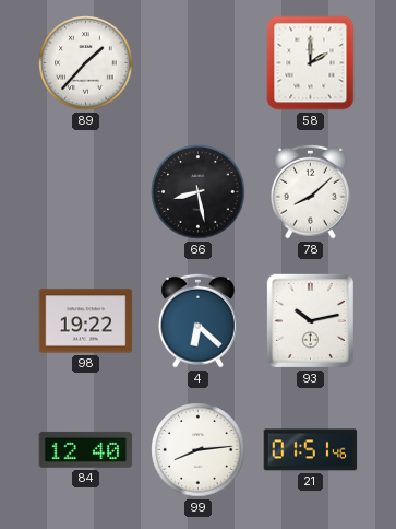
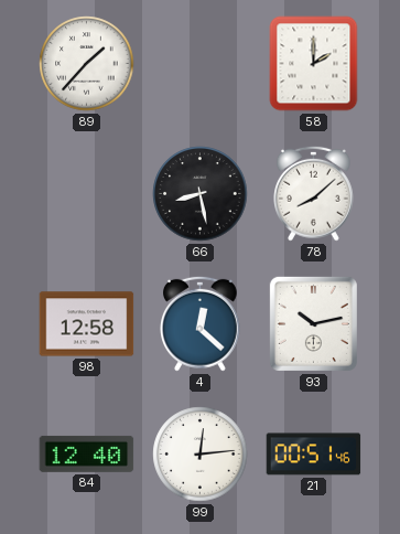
98: 19:22 -> 12:58
4: 6:22 -> 12:22
99: 8:14 -> 12:14
21: 01:51 -> 00:51
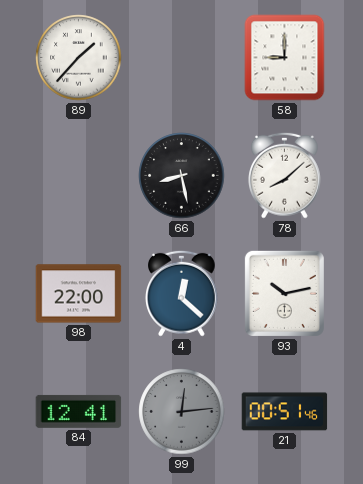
58: 2:00 -> 9:00
98: 12:58 -> 22:00
84: 12:40 -> 12:41
99 dial: white -> grey
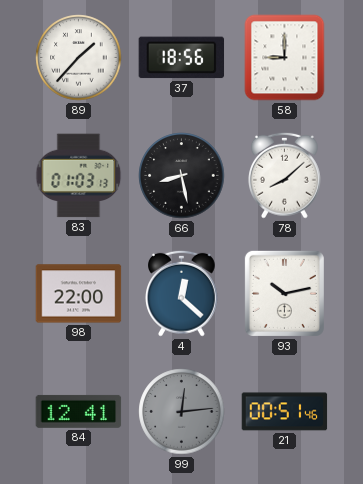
37: none -> 18:56
83: none -> 01:03
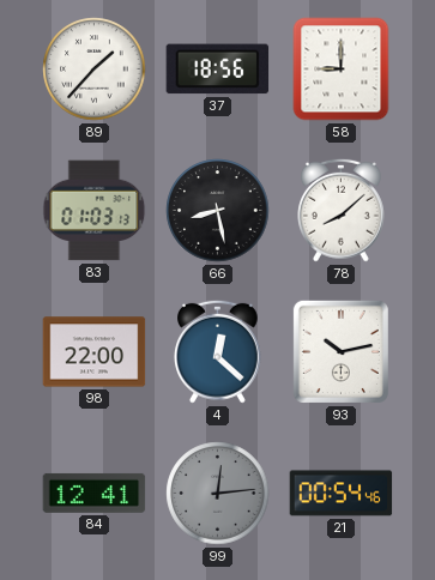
21: 00:51 -> 00:54
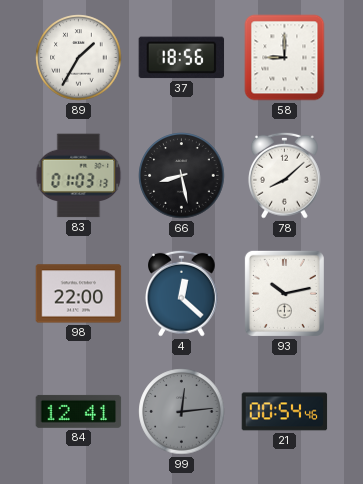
89: 1:37 -> 1:35
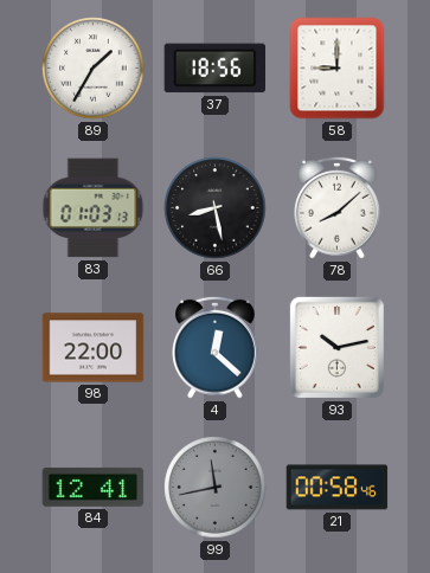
99: 12:14 -> 11:43
21: 00:54 -> 00:58
